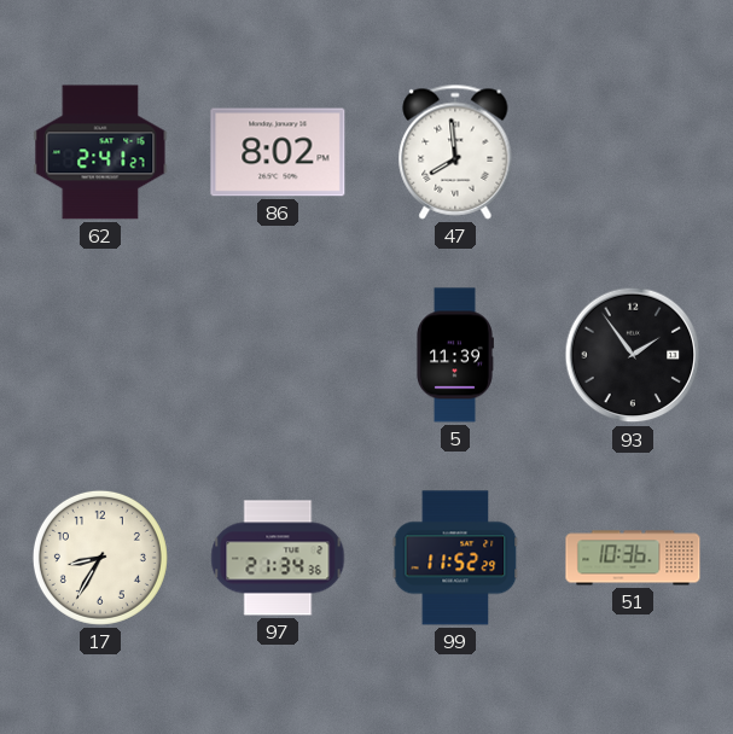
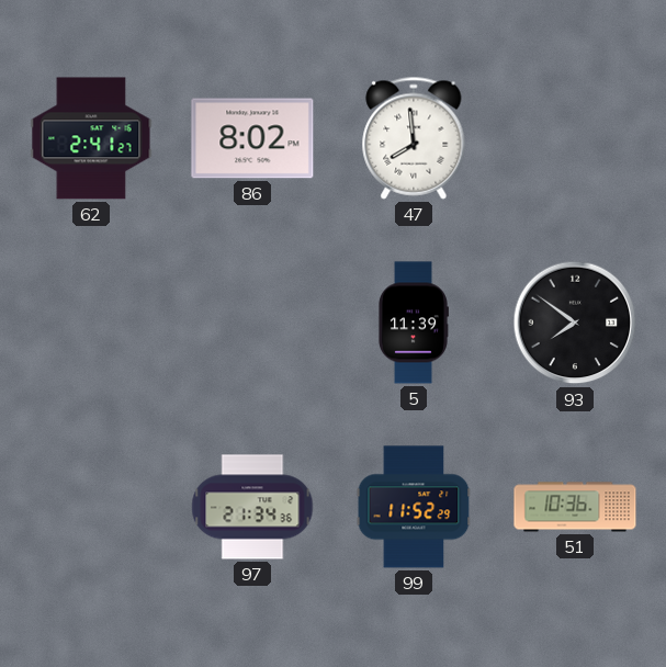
93: 1:54 -> 7:51
17: 8:35 -> none
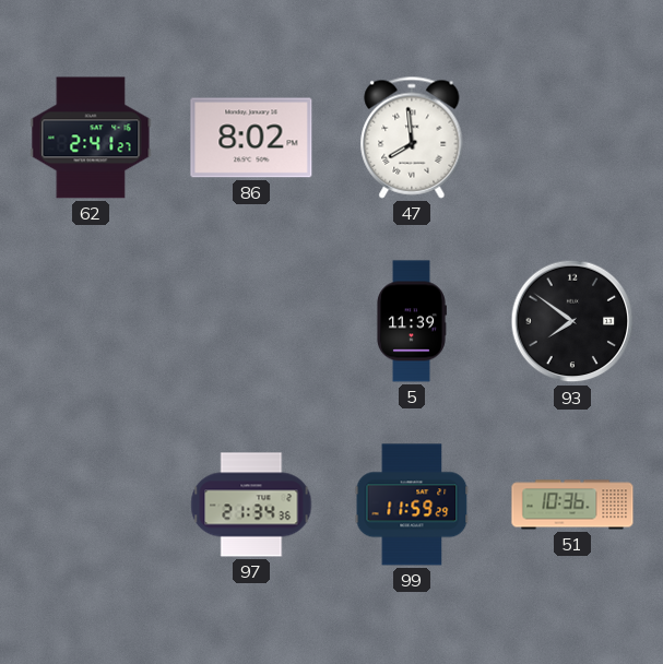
99: 11:52 -> 11:59
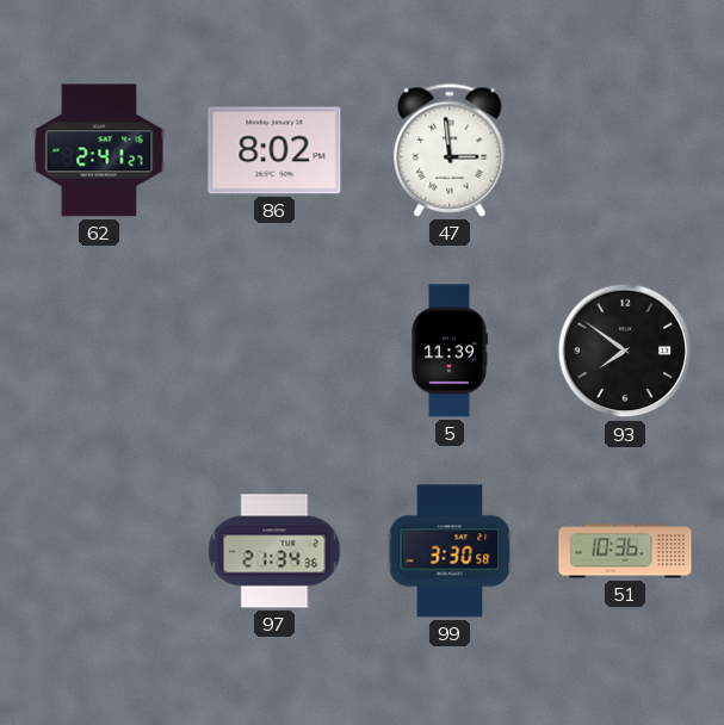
47: 7:59 -> 2:59
99: 11:59 -> 3:30
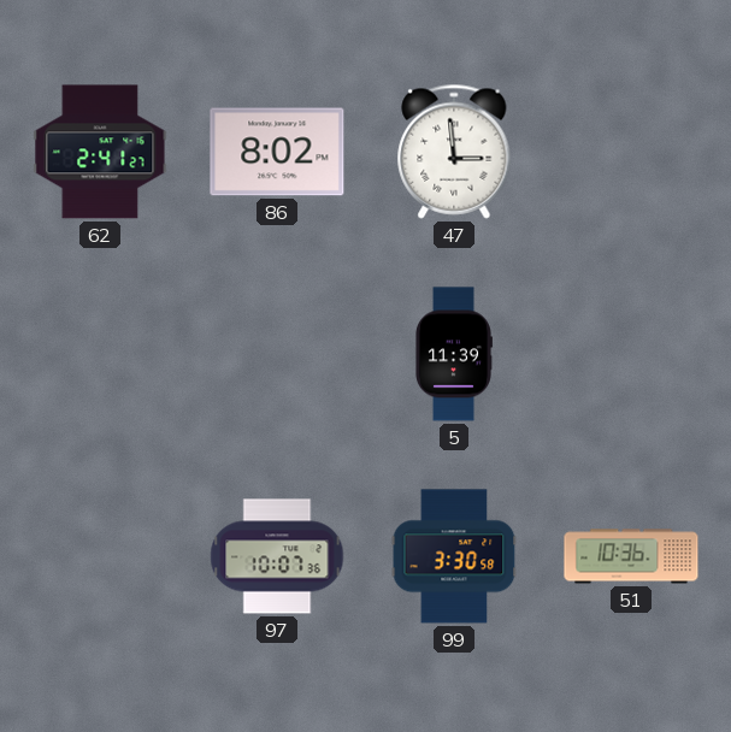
93: 7:51 -> none
97: 21:34 -> 10:07
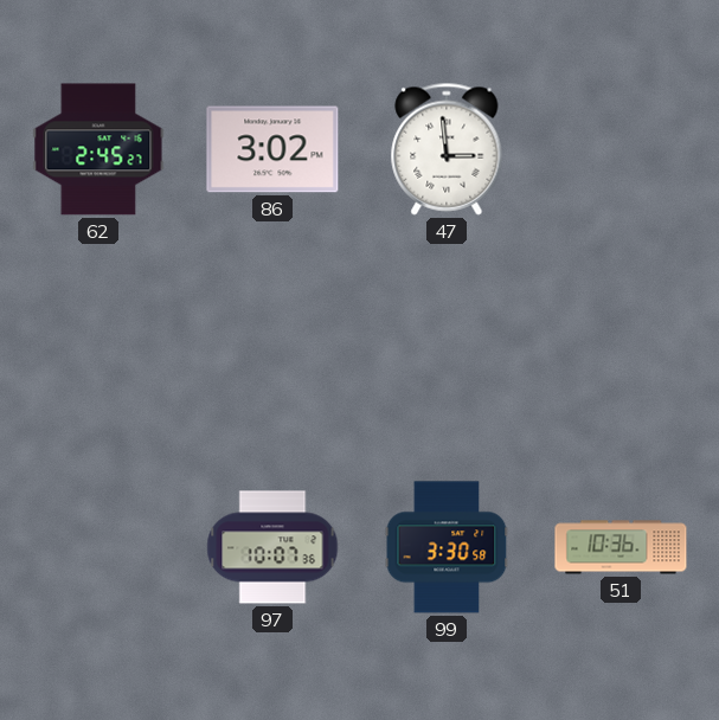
62: 2:41 -> 2:45
86: 8:02 -> 3:02
5: 11:39 -> none
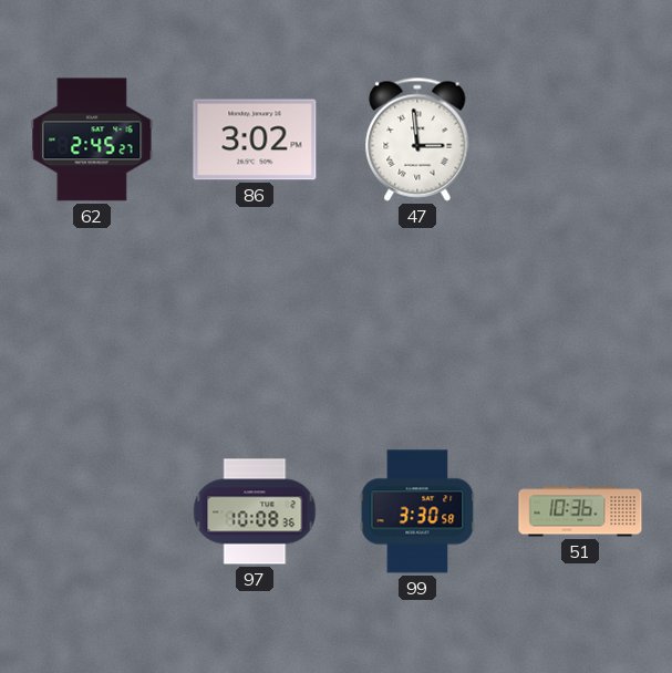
97: 10:07 -> 10:08
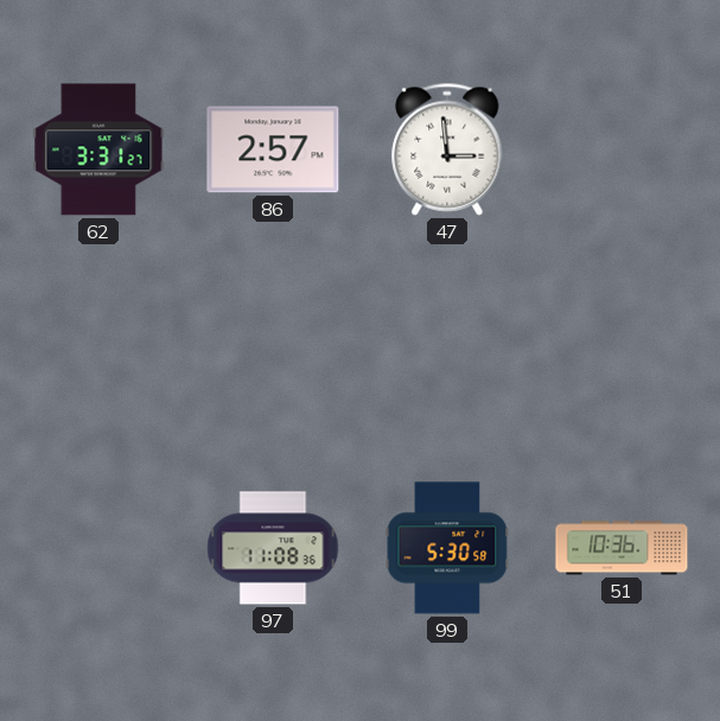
62: 2:45 -> 3:31
86: 3:02 -> 2:57
97: 10:08 -> 11:08
99: 3:30 -> 5:30
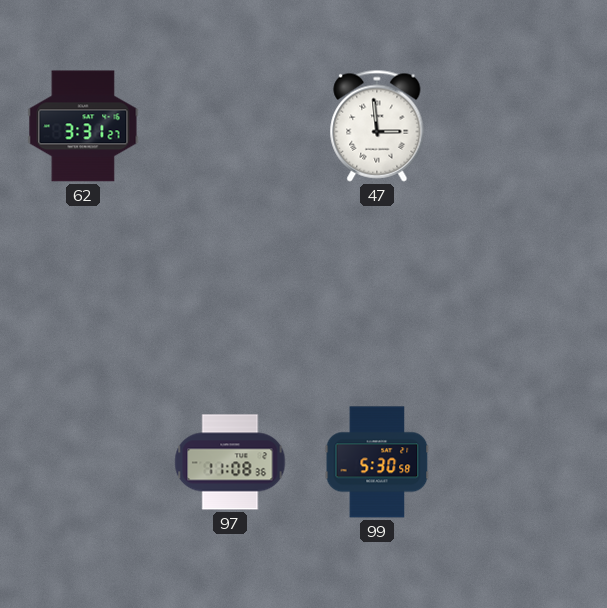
86: 2:57 -> none
51: 10:36 -> none
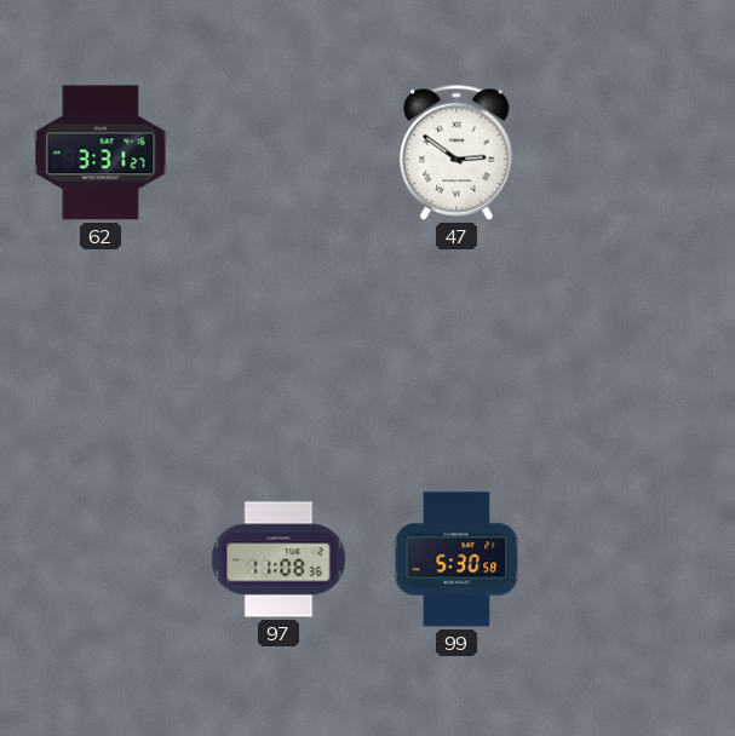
47: 2:59 -> 2:51
